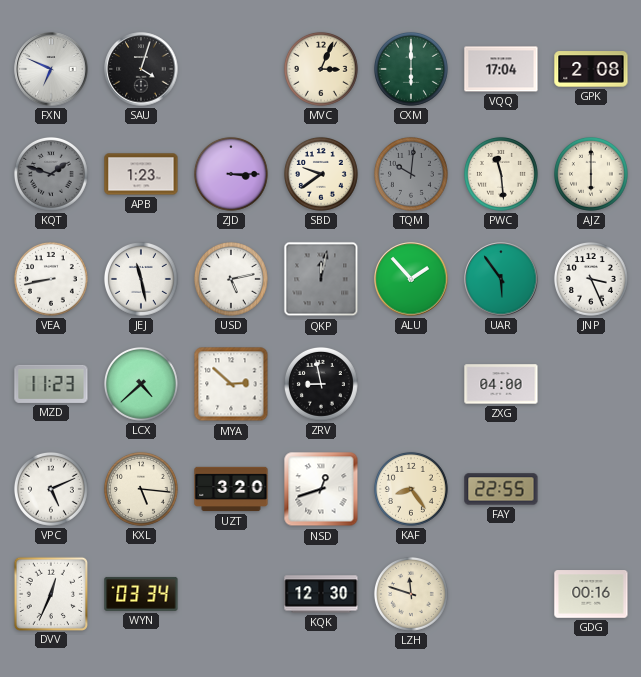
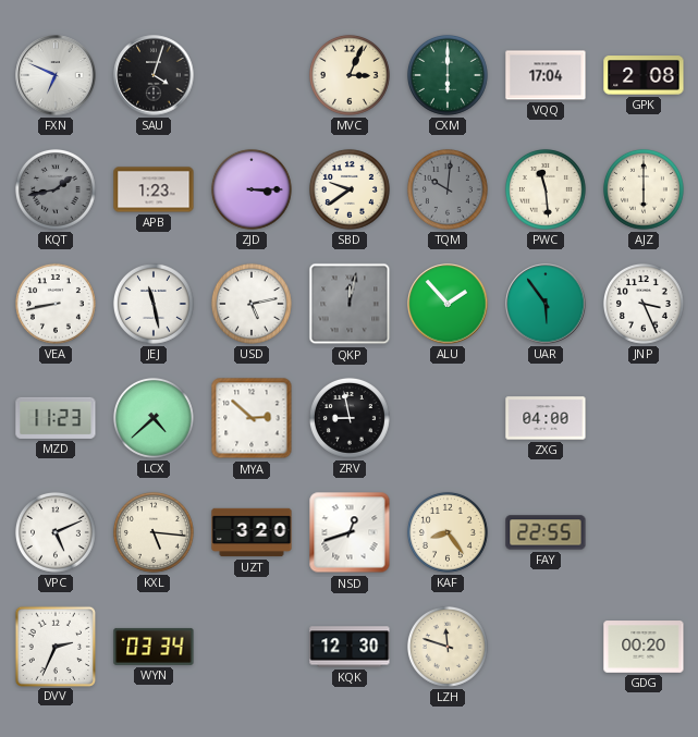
KQT: 1:48 -> 1:43
DVV: 12:34 -> 2:34
GDG: 00:16 -> 00:20
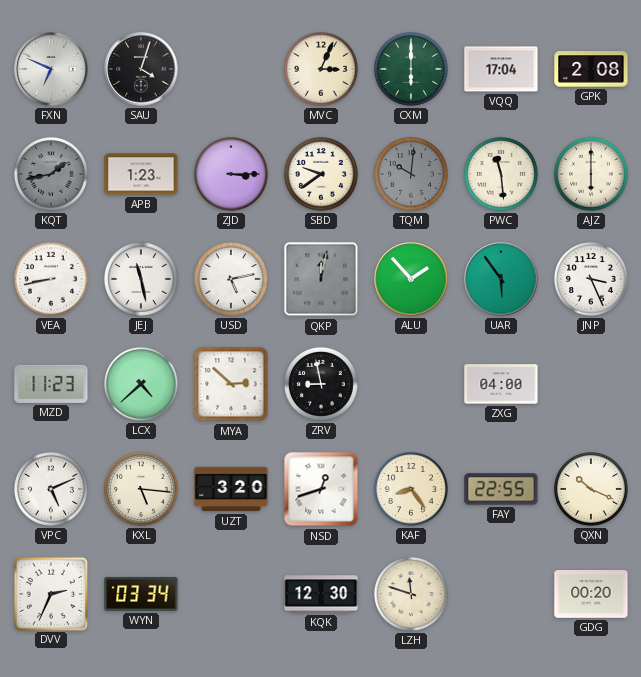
QXN: none -> 10:19
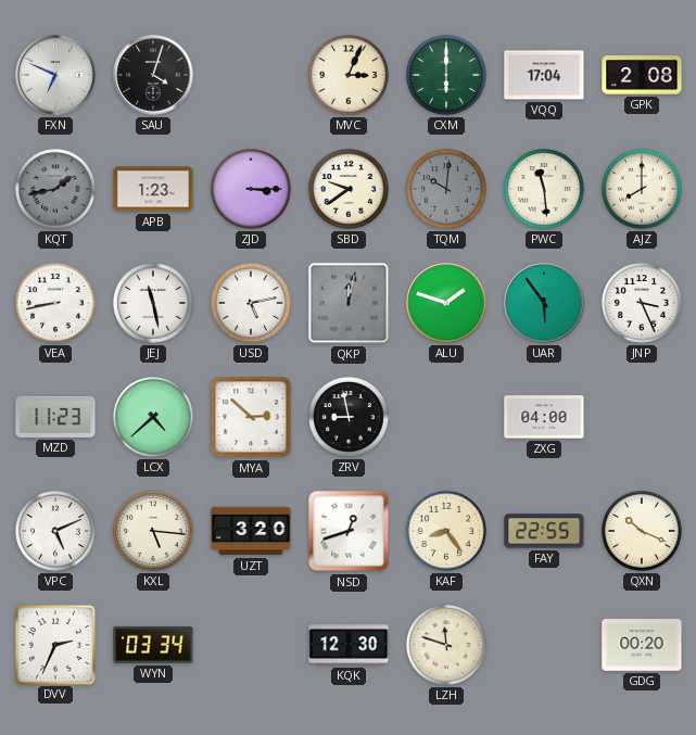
AJZ: 6:00 -> 8:00
ALU: 1:53 -> 1:48
